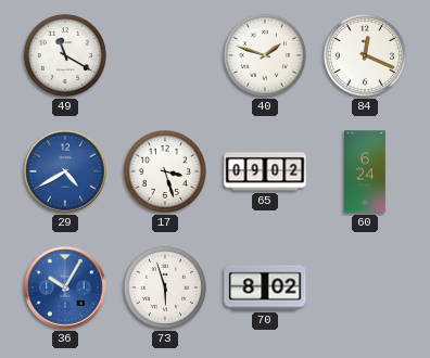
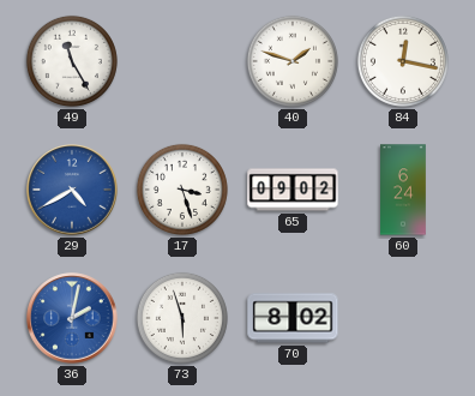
49: 11:20 -> 11:25
84: 12:19 -> 12:17
36: 10:05 -> 2:02
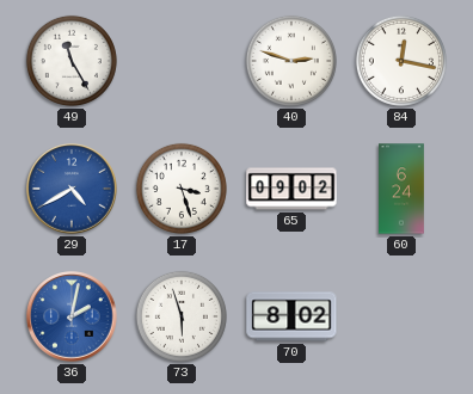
40: 1:48 -> 2:48
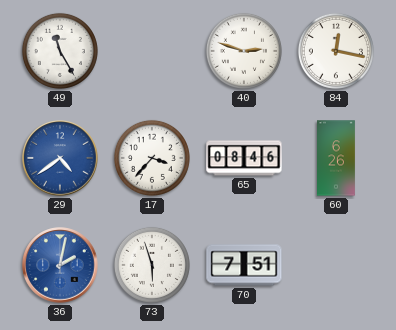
29: 4:40 -> 4:39
17: 3:27 -> 3:37
65: 09:02 -> 08:46
60: 6:24 -> 6:26
70: 8:02 -> 7:51
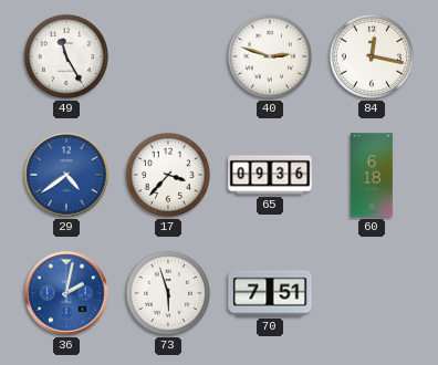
65: 08:46 -> 09:36
60: 6:26 -> 6:18
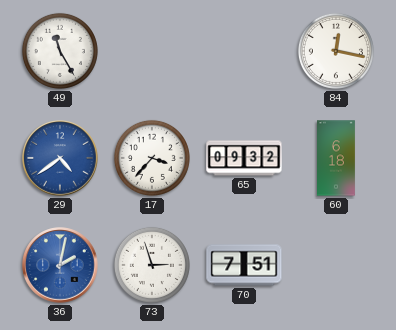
40: 2:48 -> none
65: 09:36 -> 09:32
73: 5:57 -> 2:57
